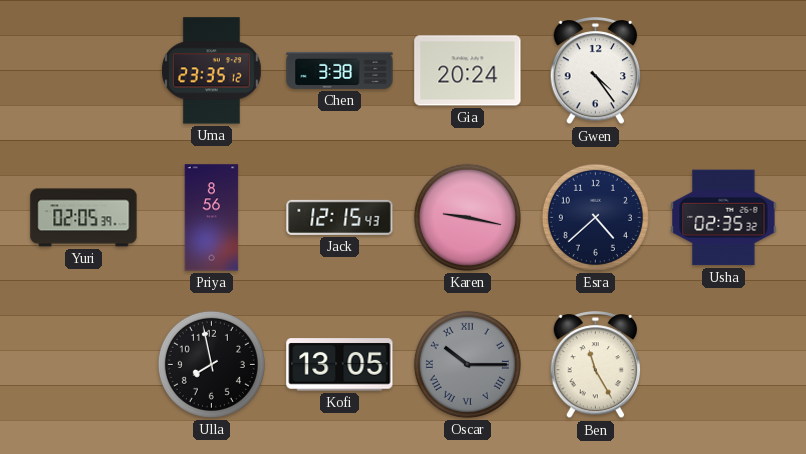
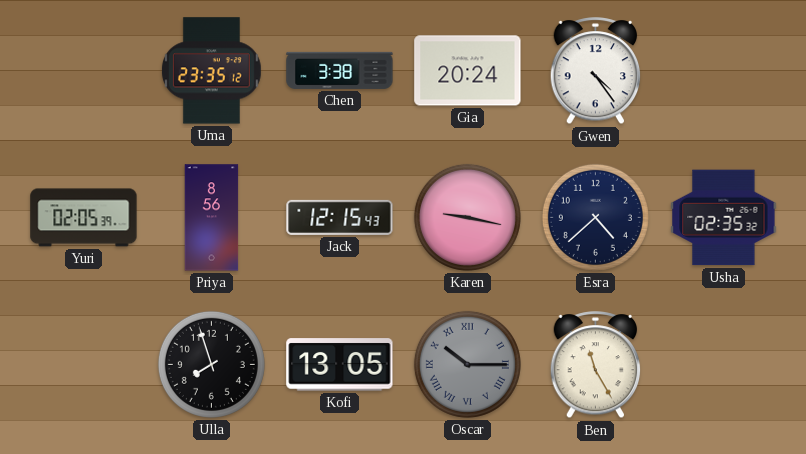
Ulla: 7:58 -> 7:57
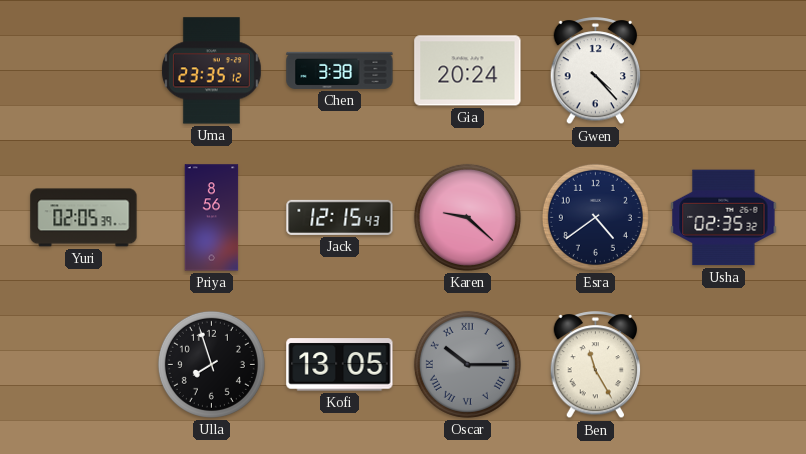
Gwen: 4:24 -> 4:23
Karen: 9:17 -> 9:22
Esra: 4:38 -> 4:39
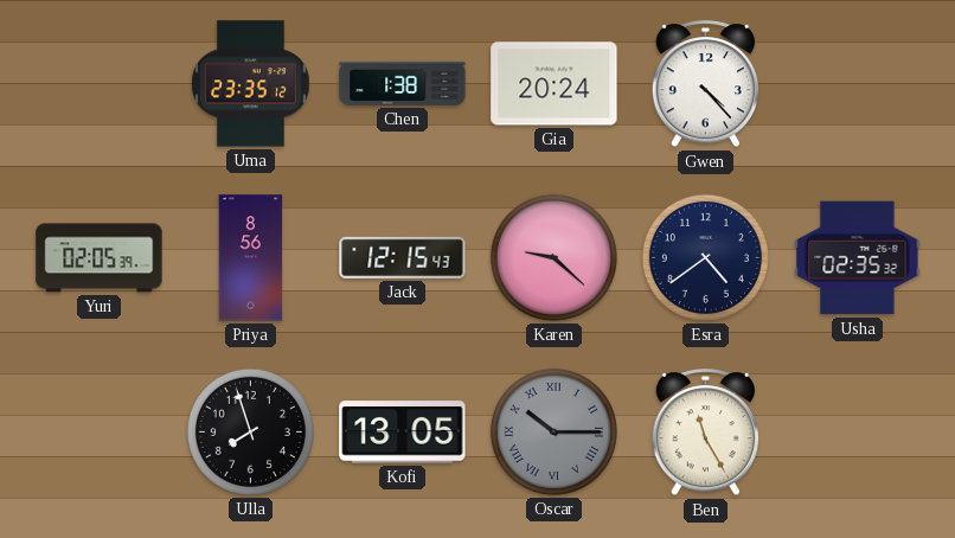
Chen: 3:38 -> 1:38
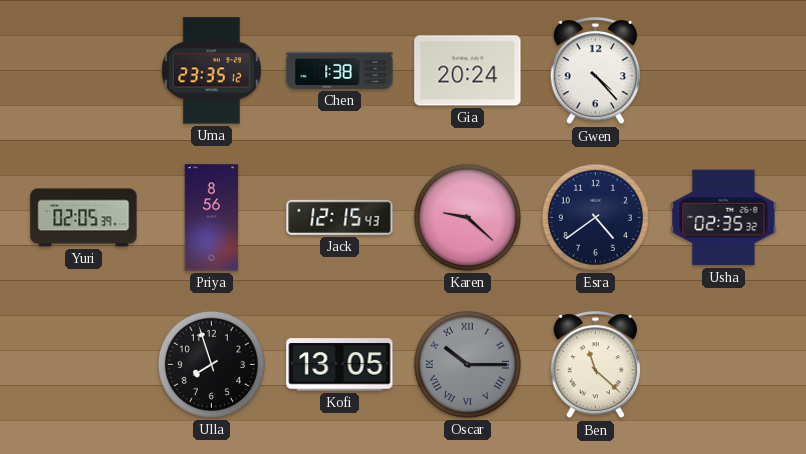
Ben: 11:25 -> 11:22
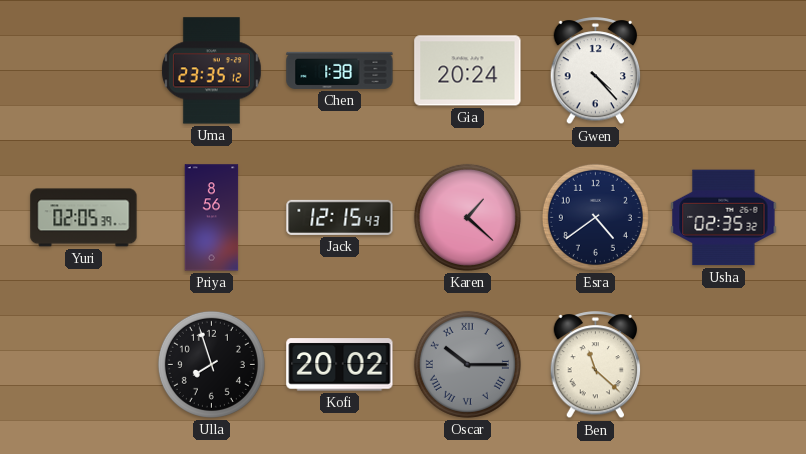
Karen: 9:22 -> 1:22
Kofi: 13:05 -> 20:02
